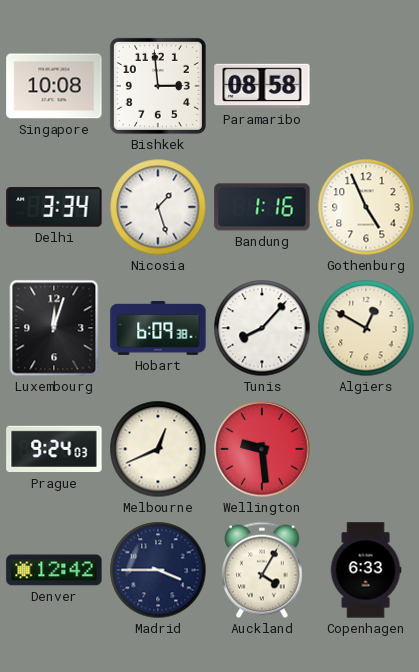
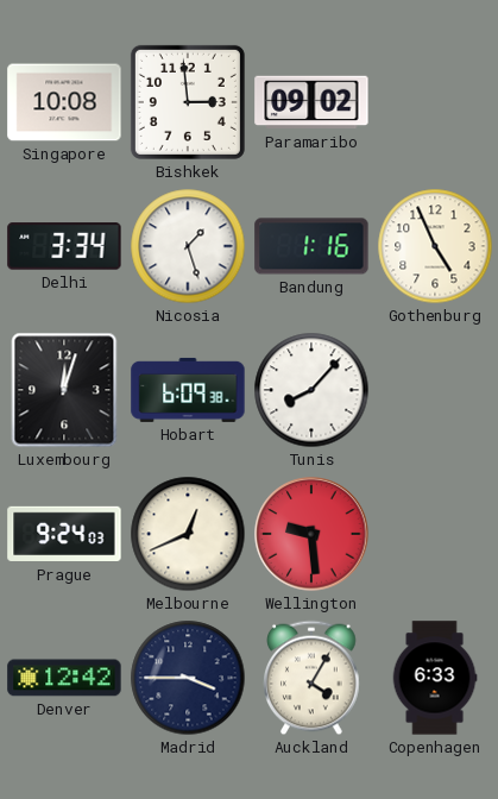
Paramaribo: 08:58 -> 09:02
Algiers: 12:50 -> none
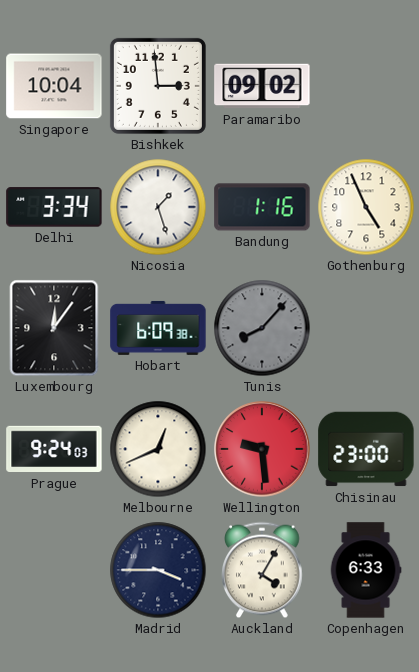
Singapore: 10:08 -> 10:04
Luxembourg: 12:03 -> 12:06
Tunis dial: white -> grey
Chisinau: none -> 23:00
Denver: 12:42 -> none
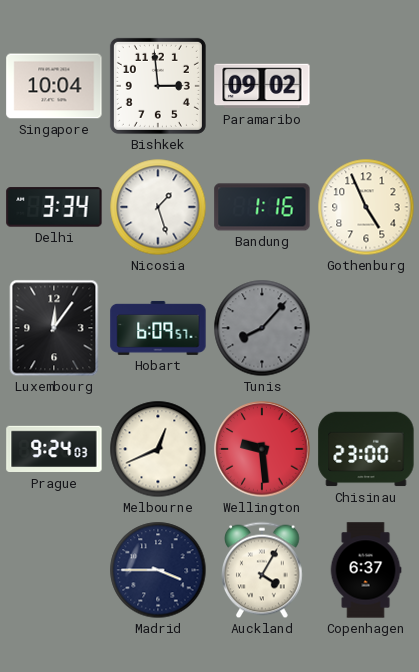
Hobart: 6:09:38 -> 6:09:57
Copenhagen: 6:33 -> 6:37
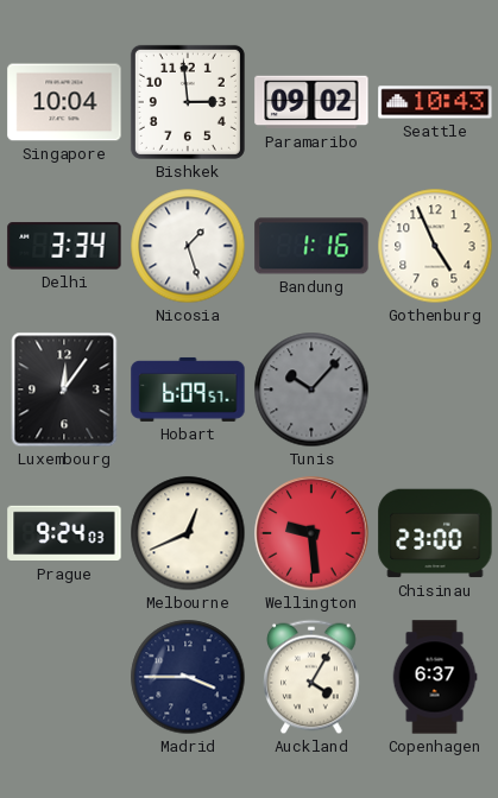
Seattle: none -> 10:43
Tunis: 8:07 -> 10:07
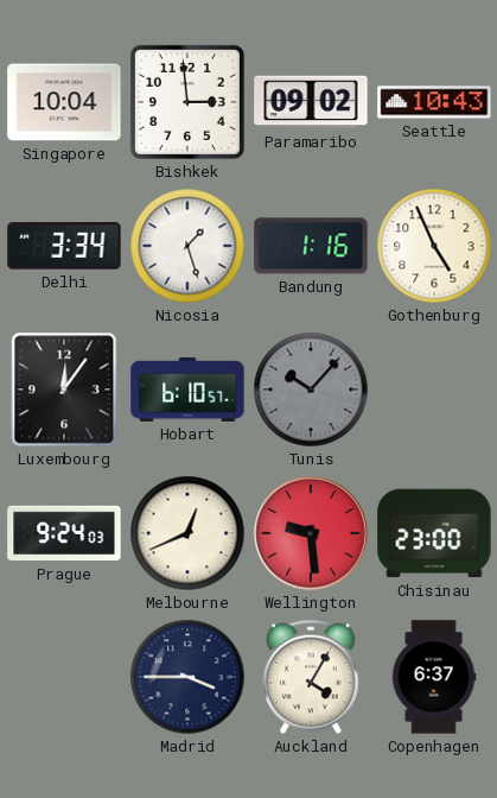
Hobart: 6:09 -> 6:10
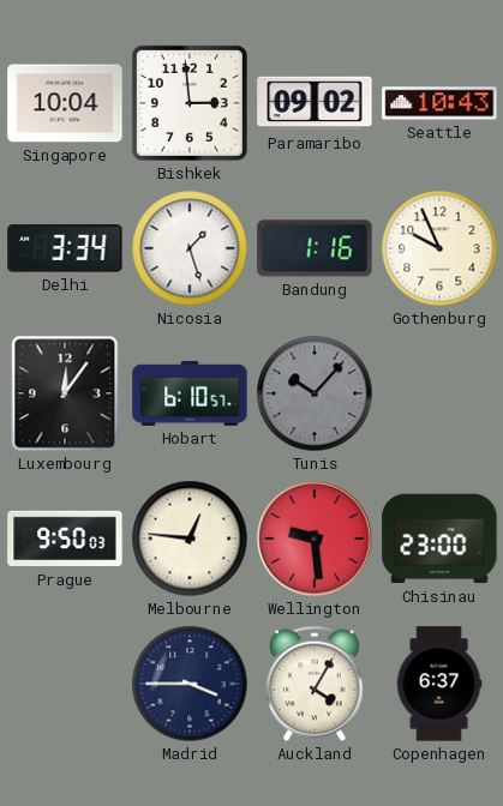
Gothenburg: 4:56 -> 9:56
Prague: 9:24 -> 9:50
Melbourne: 12:41 -> 12:46
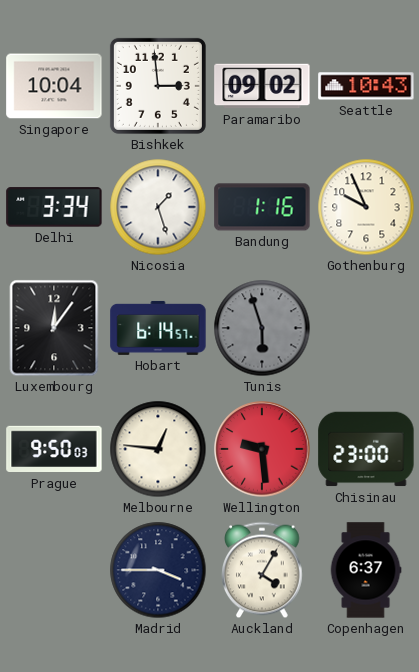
Hobart: 6:10 -> 6:14
Tunis: 10:07 -> 5:57
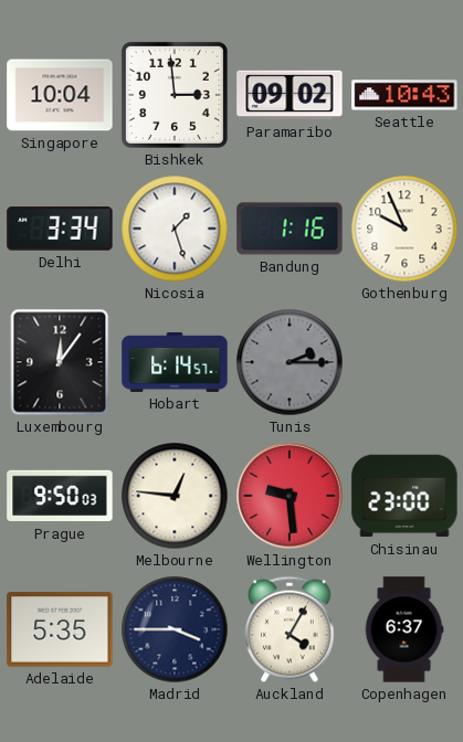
Tunis: 5:57 -> 2:15
Adelaide: none -> 5:35
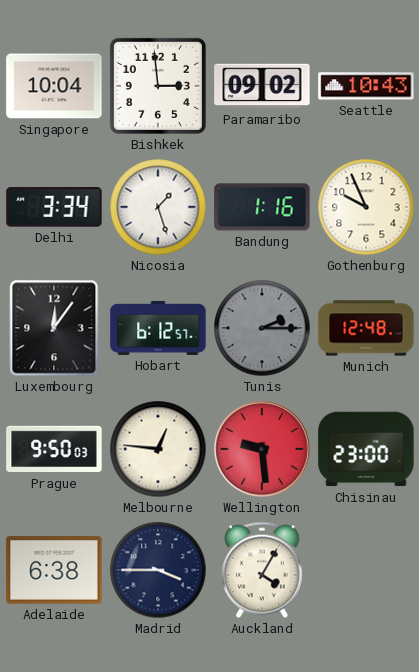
Hobart: 6:14 -> 6:12
Munich: none -> 12:48
Adelaide: 5:35 -> 6:38
Copenhagen: 6:37 -> none
